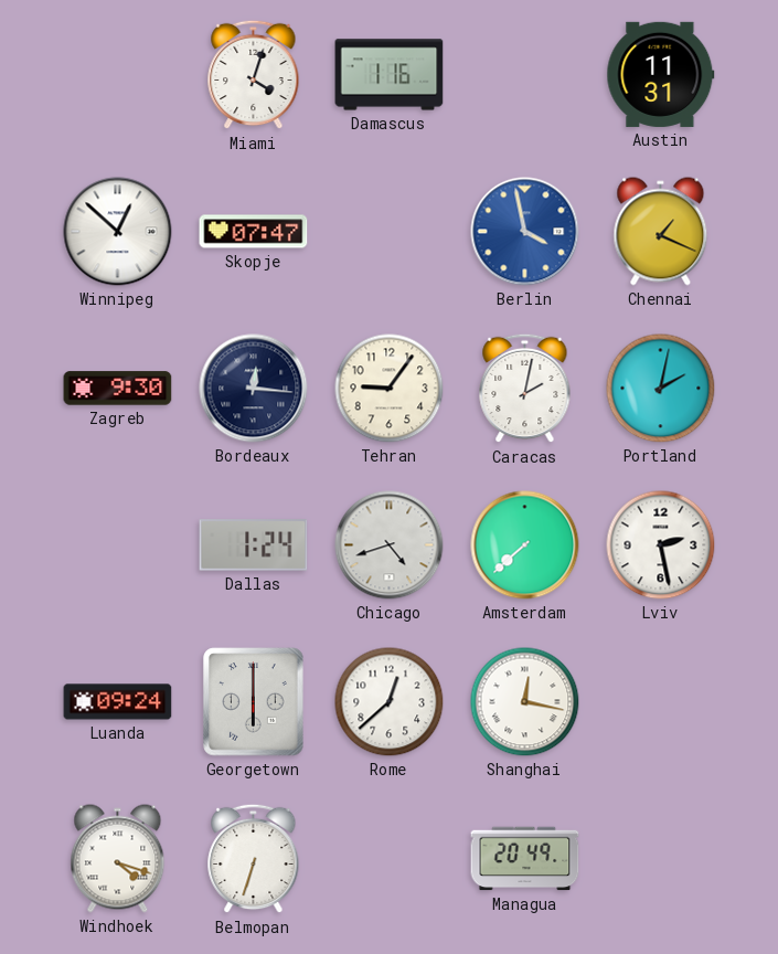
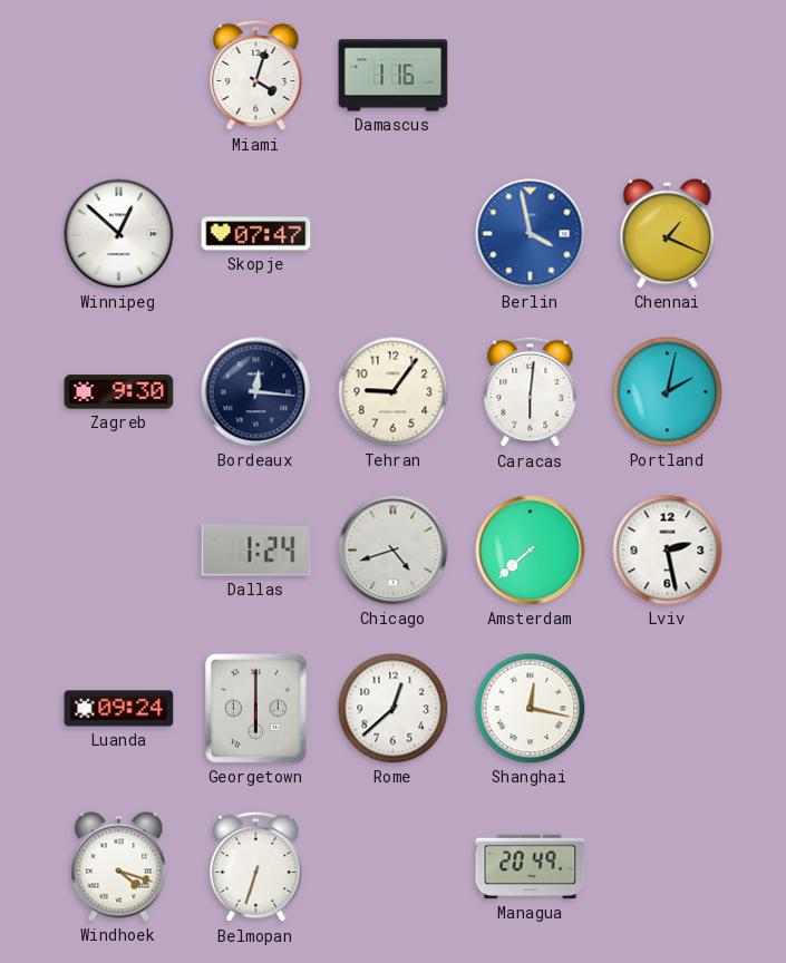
Austin: 11:31 -> none
Caracas: 2:02 -> 6:01
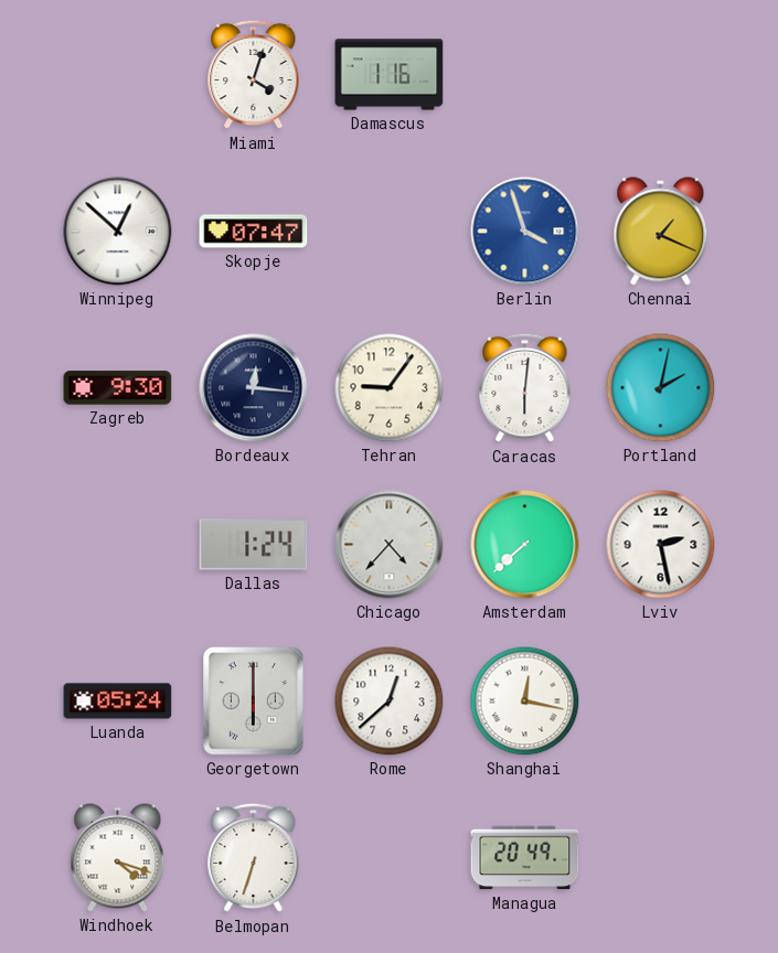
Berlin: 3:58 -> 3:57
Chicago: 4:42 -> 4:37
Luanda: 09:24 -> 05:24
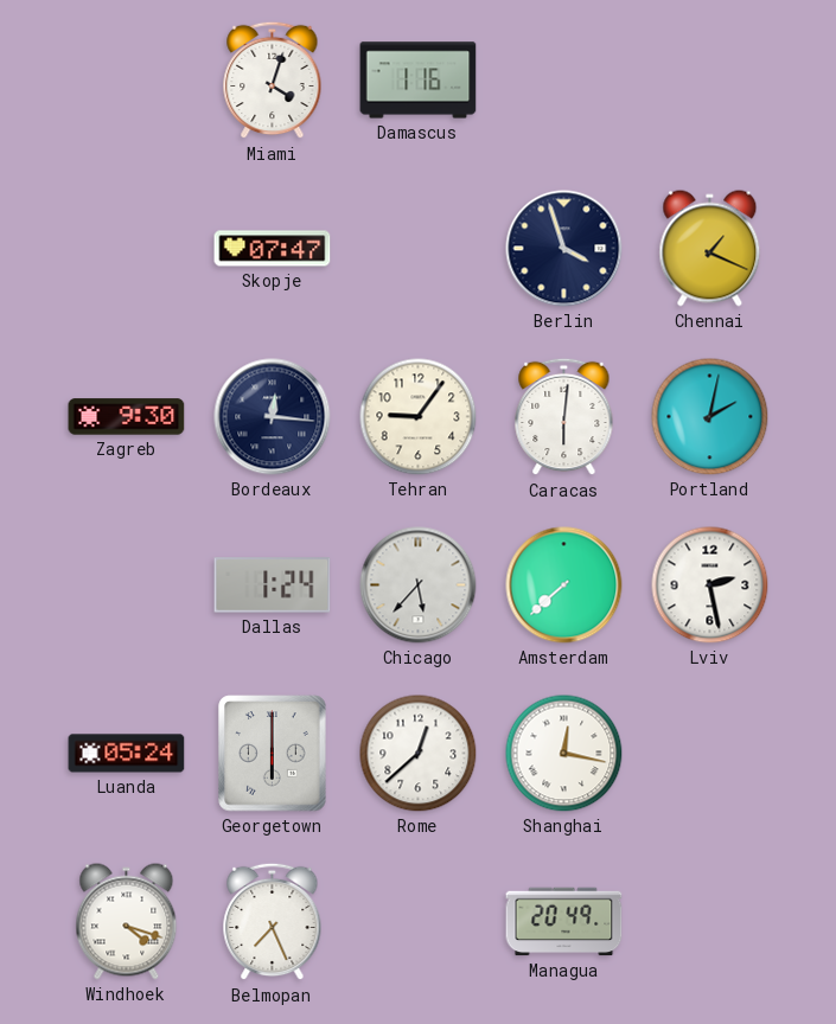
Winnipeg: 12:52 -> none
Berlin dial: blue -> navy
Chicago: 4:37 -> 5:37
Belmopan: 6:33 -> 7:26
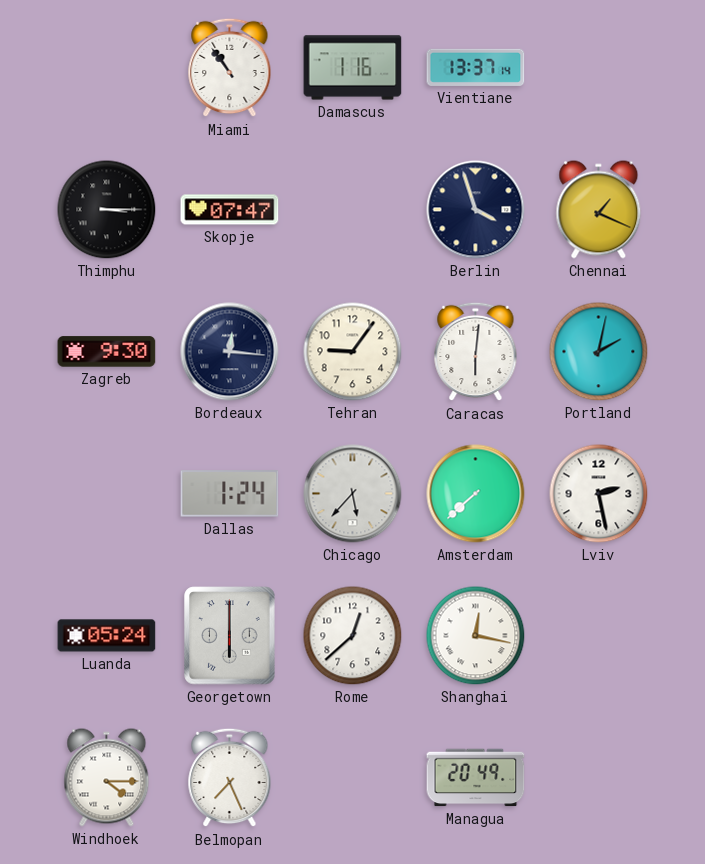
Miami: 4:03 -> 10:54
Vientiane: none -> 13:37
Thimphu: none -> 3:15
Windhoek: 4:18 -> 4:15
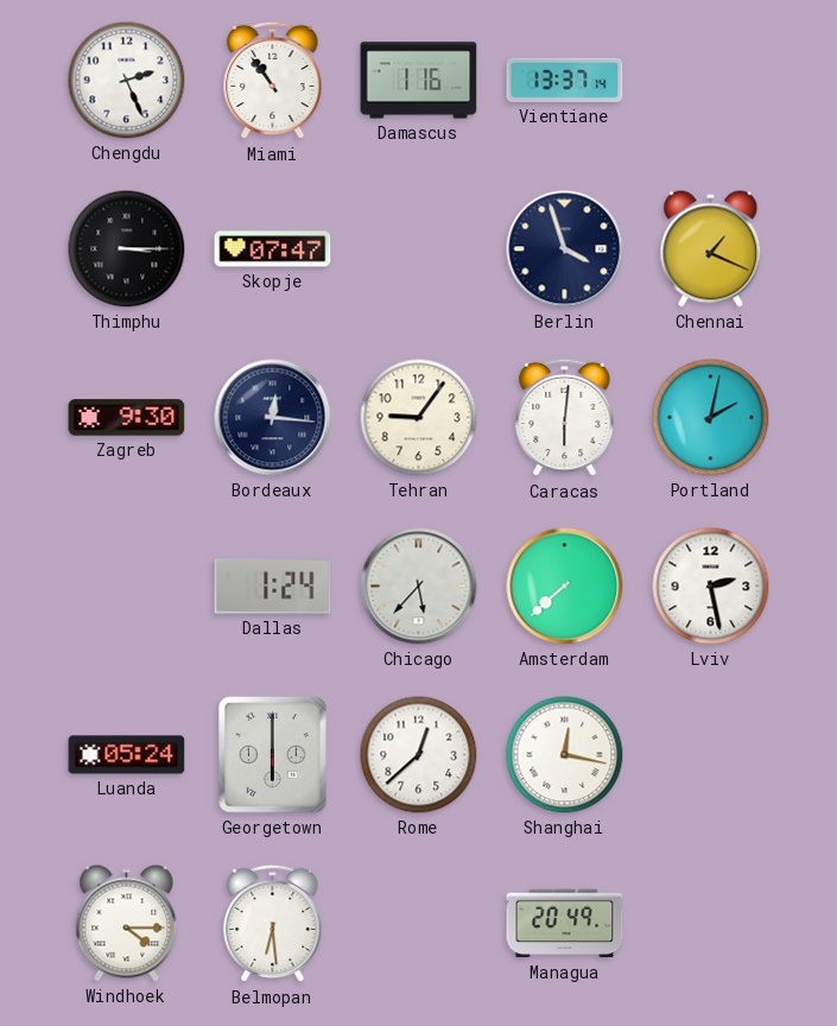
Chengdu: none -> 2:26
Belmopan: 7:26 -> 6:29
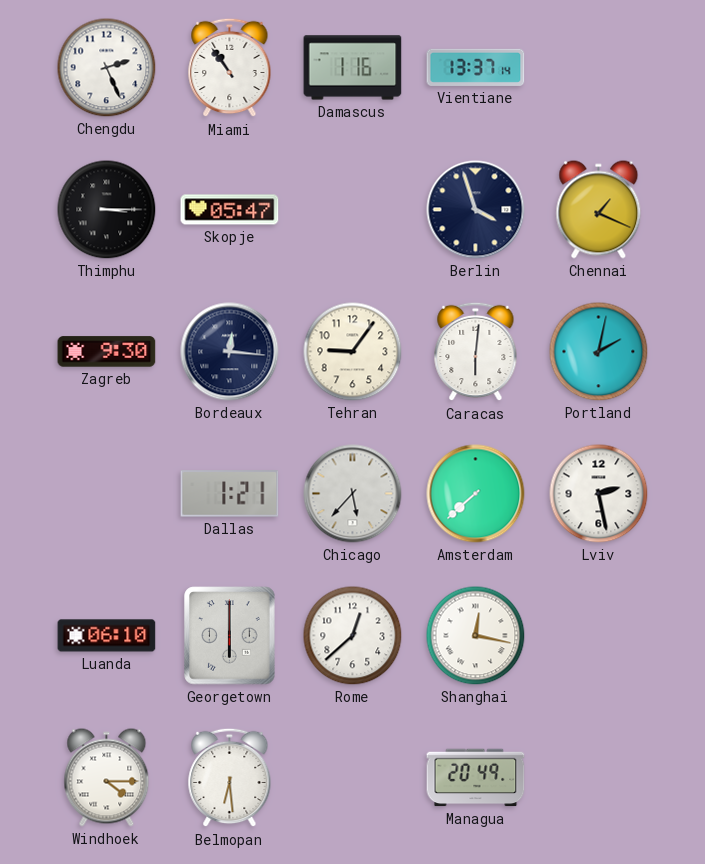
Skopje: 07:47 -> 05:47
Dallas: 1:24 -> 1:21
Luanda: 05:24 -> 06:10
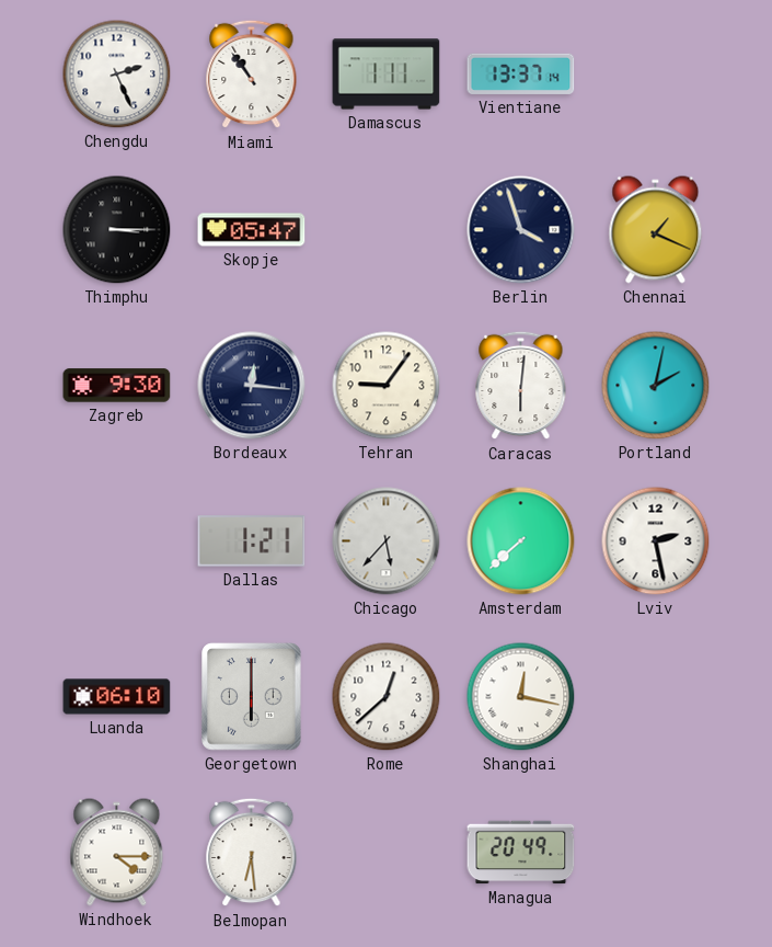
Damascus: 1:16 -> 1:11
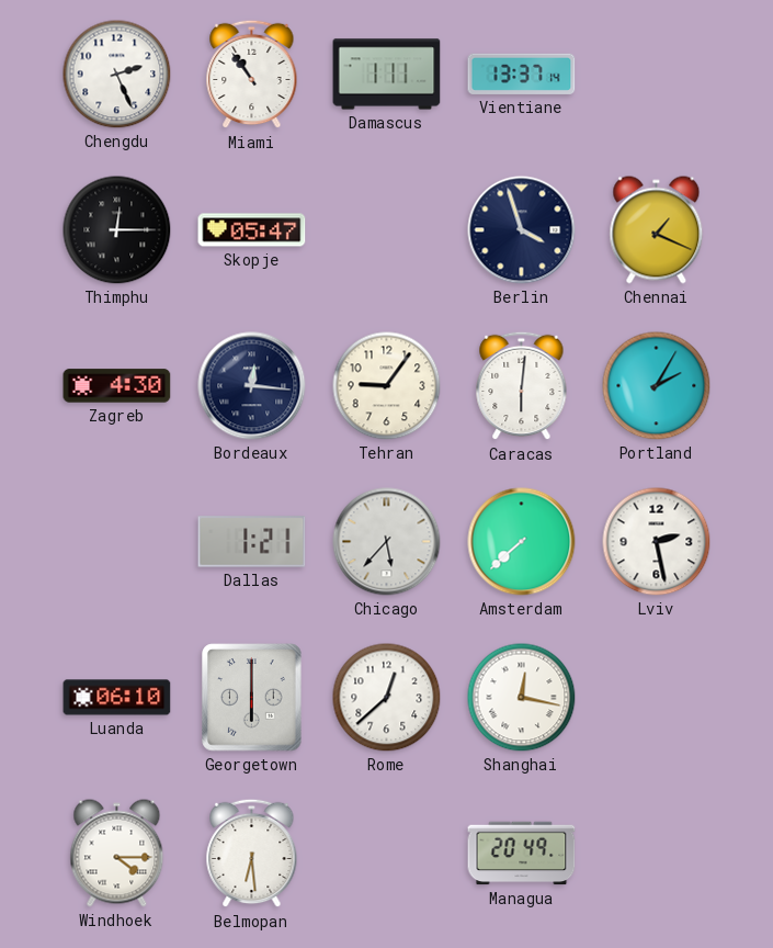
Thimphu: 3:15 -> 12:15
Zagreb: 9:30 -> 4:30
Portland: 2:02 -> 2:05
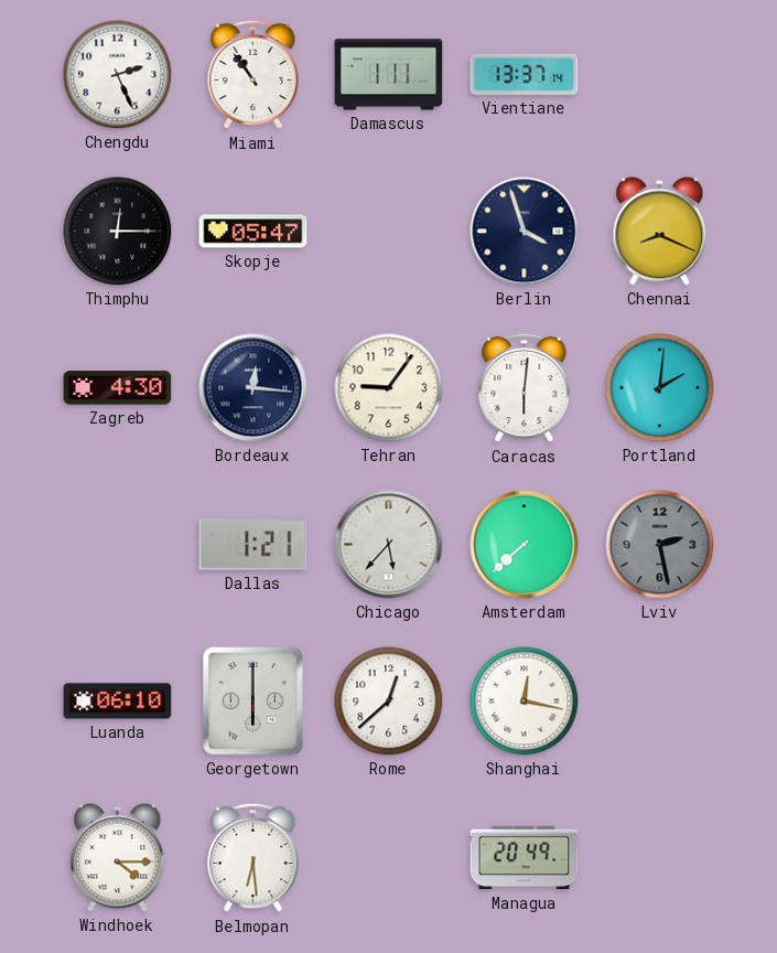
Chennai: 1:19 -> 8:19
Portland: 2:05 -> 2:01
Lviv dial: white -> grey
